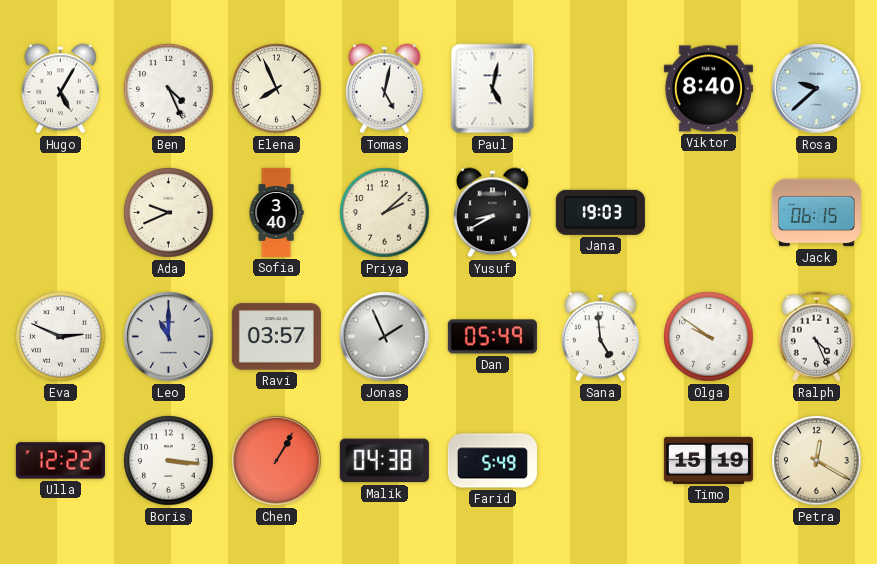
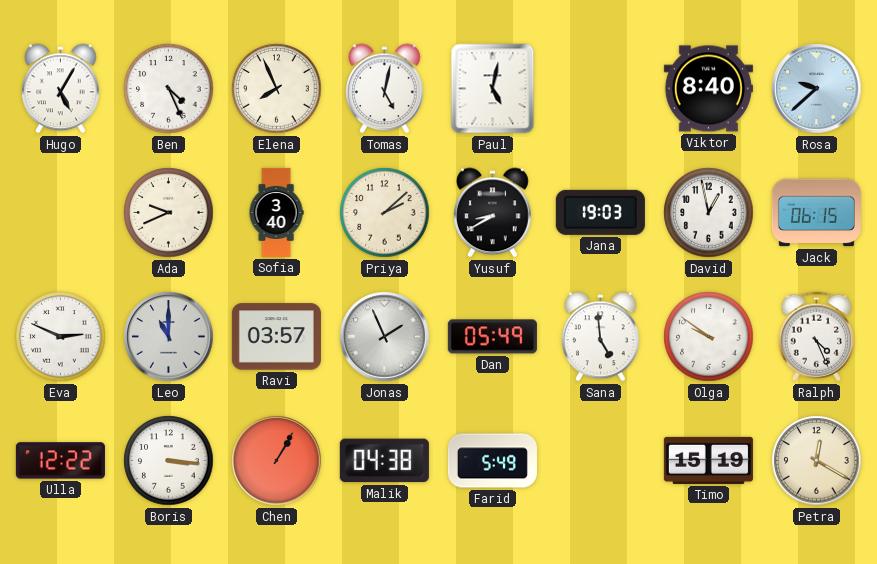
David: none -> 12:58
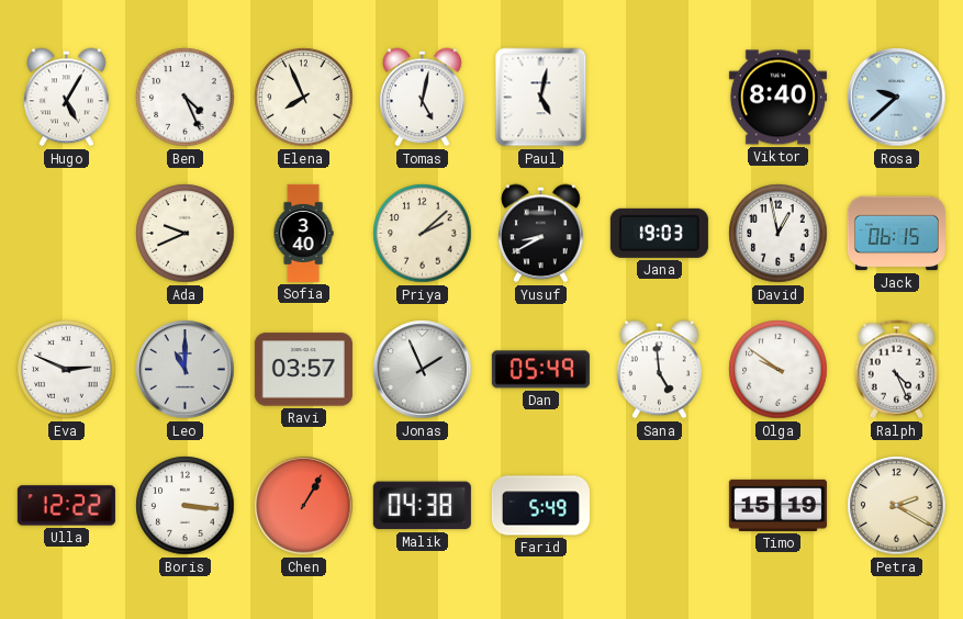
Petra: 12:20 -> 2:20
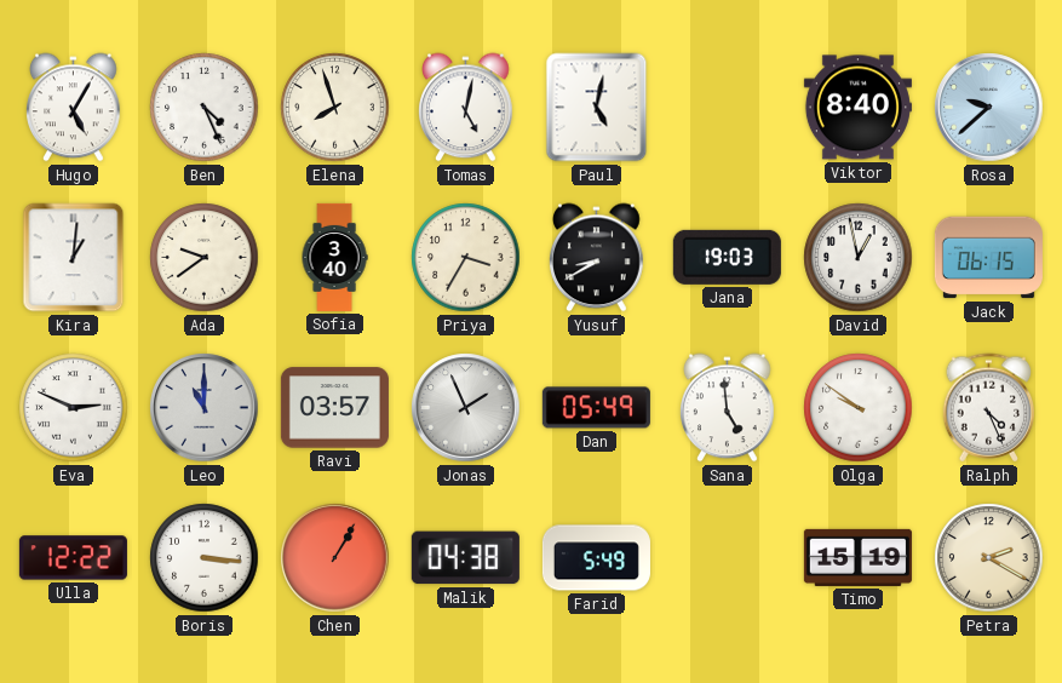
Elena: 7:56 -> 7:57
Kira: none -> 1:01
Ada: 9:41 -> 9:39
Priya: 2:08 -> 3:35
